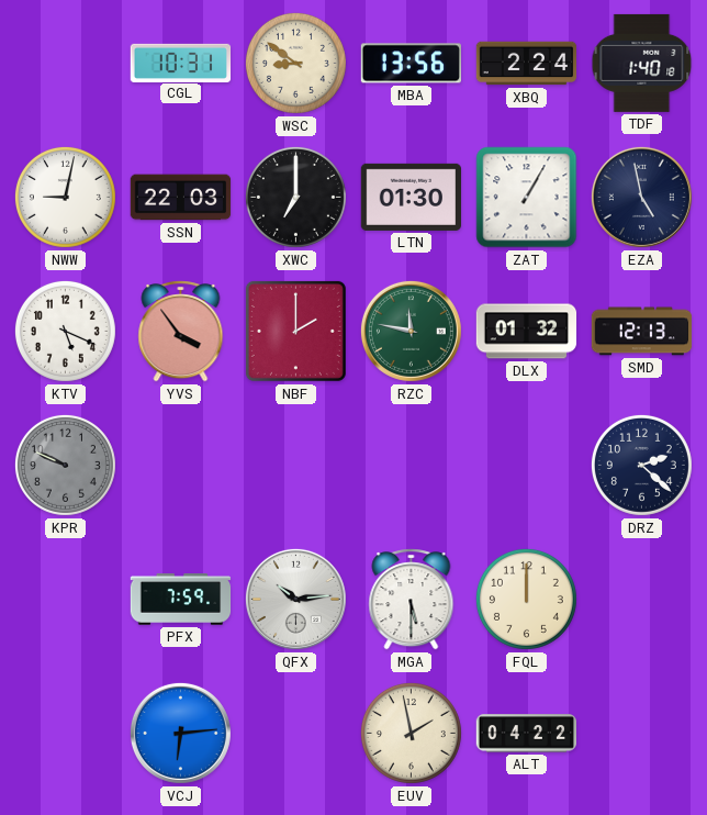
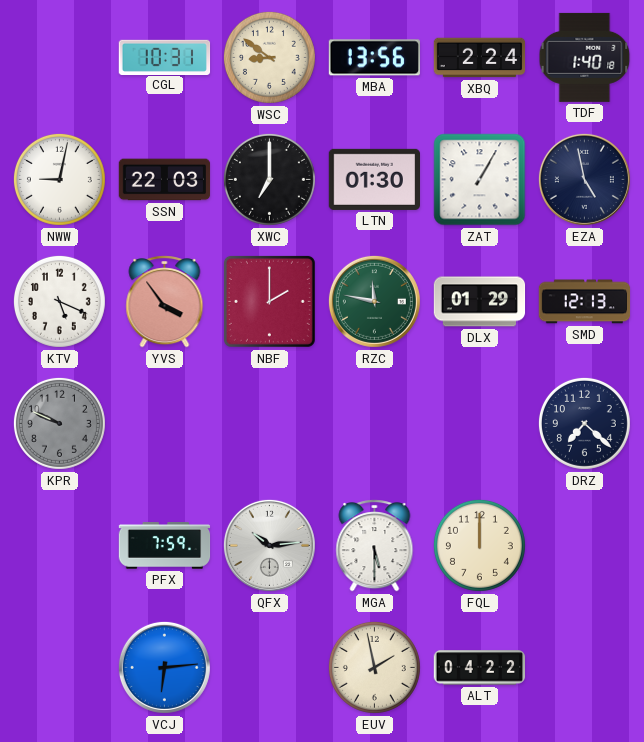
DLX: 01:32 -> 01:29
DRZ: 2:22 -> 7:22
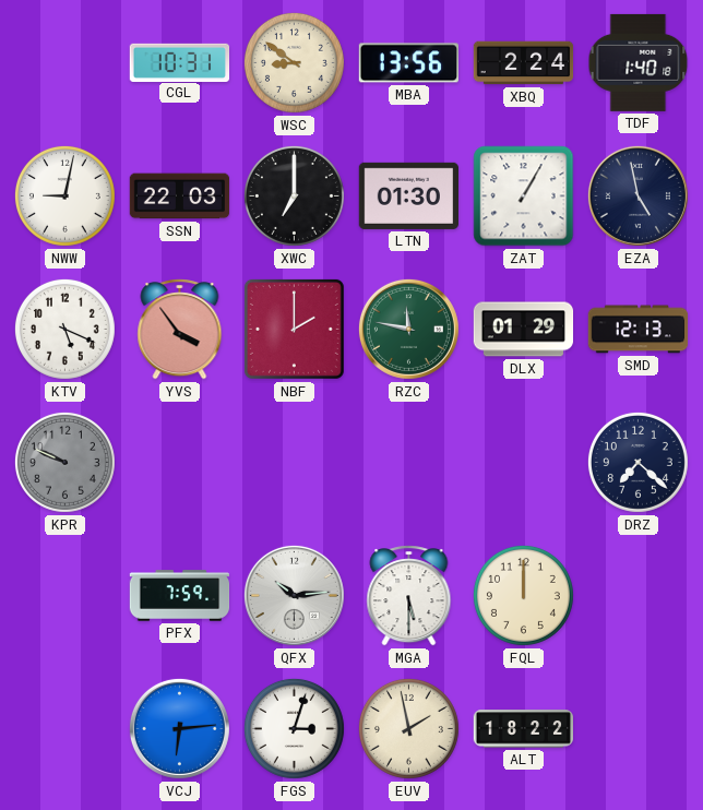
FGS: none -> 3:03
ALT: 04:22 -> 18:22
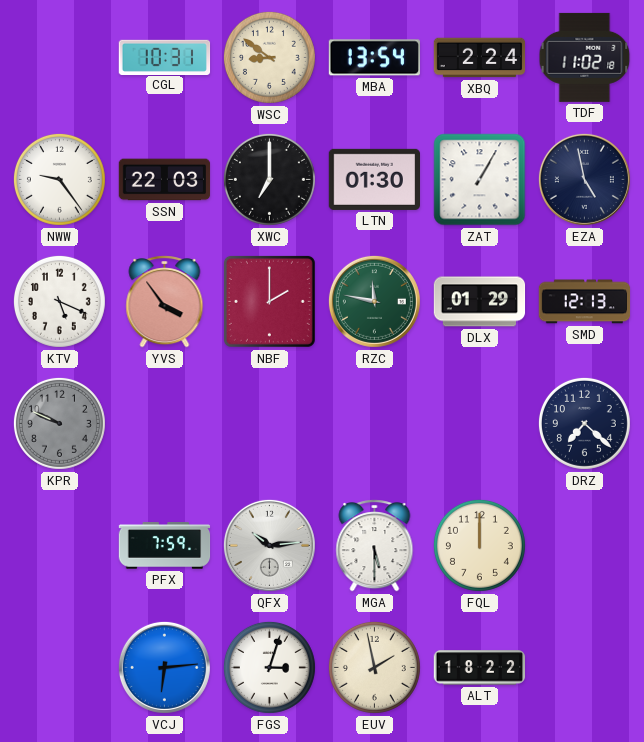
MBA: 13:56 -> 13:54
TDF: 1:40 -> 11:02
NWW: 9:02 -> 9:24
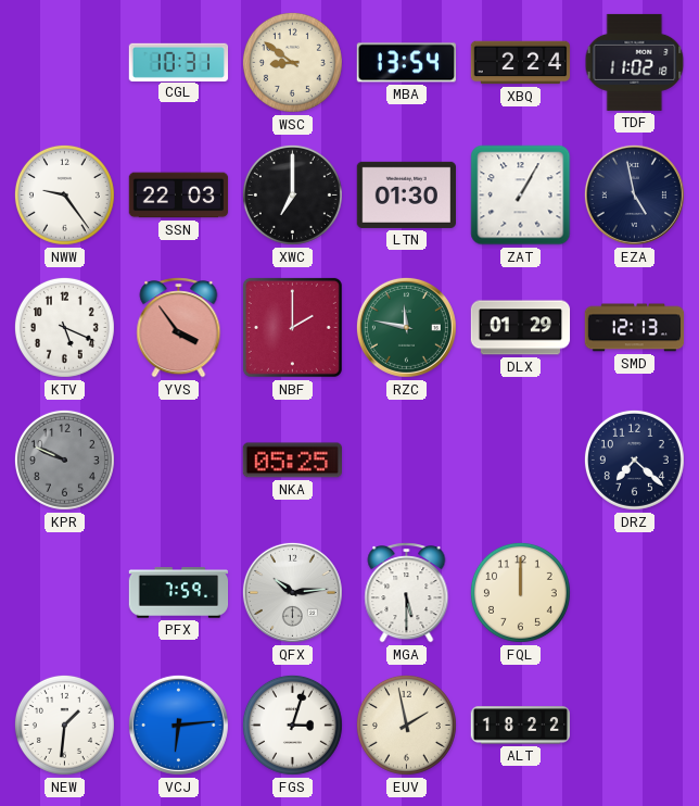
NKA: none -> 05:25
NEW: none -> 1:31
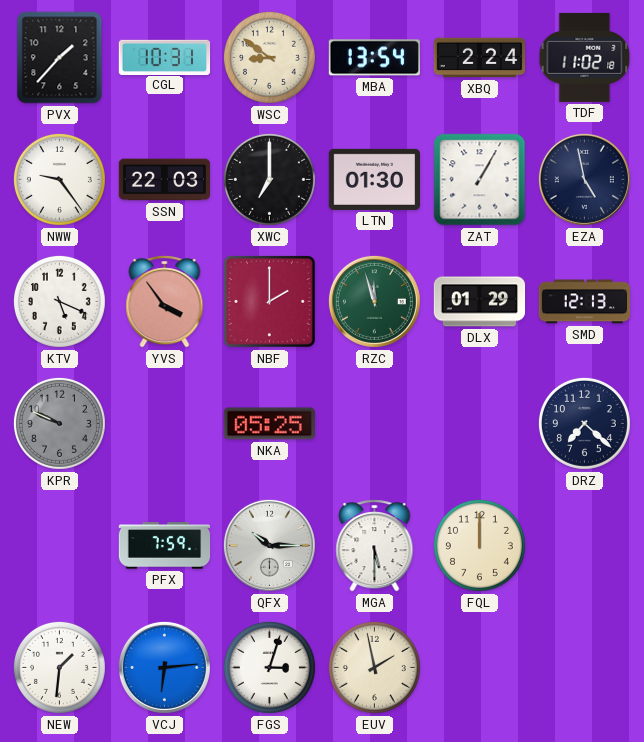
PVX: none -> 1:37
RZC: 11:47 -> 11:57
QFX: 10:14 -> 10:15
ALT: 18:22 -> none
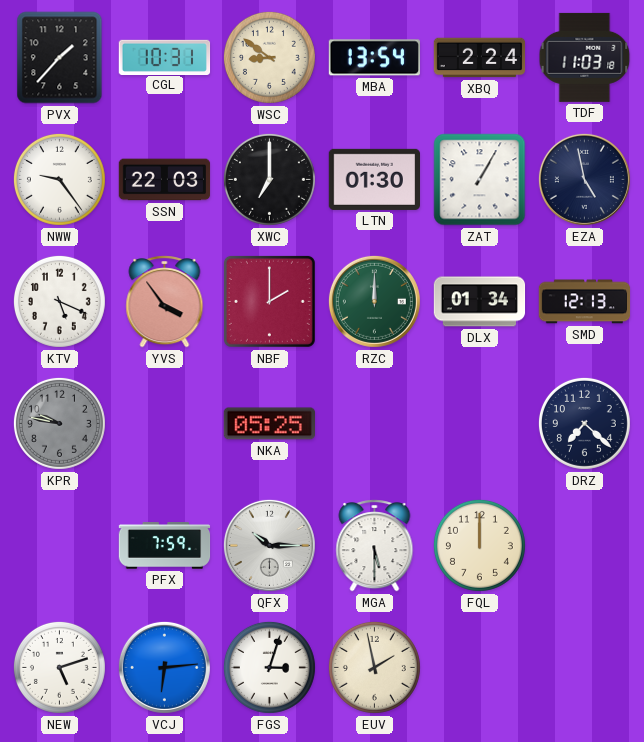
TDF: 11:02 -> 11:03
RZC: 11:57 -> 12:00
DLX: 01:29 -> 01:34
KPR: 9:49 -> 9:47
NEW: 1:31 -> 5:12
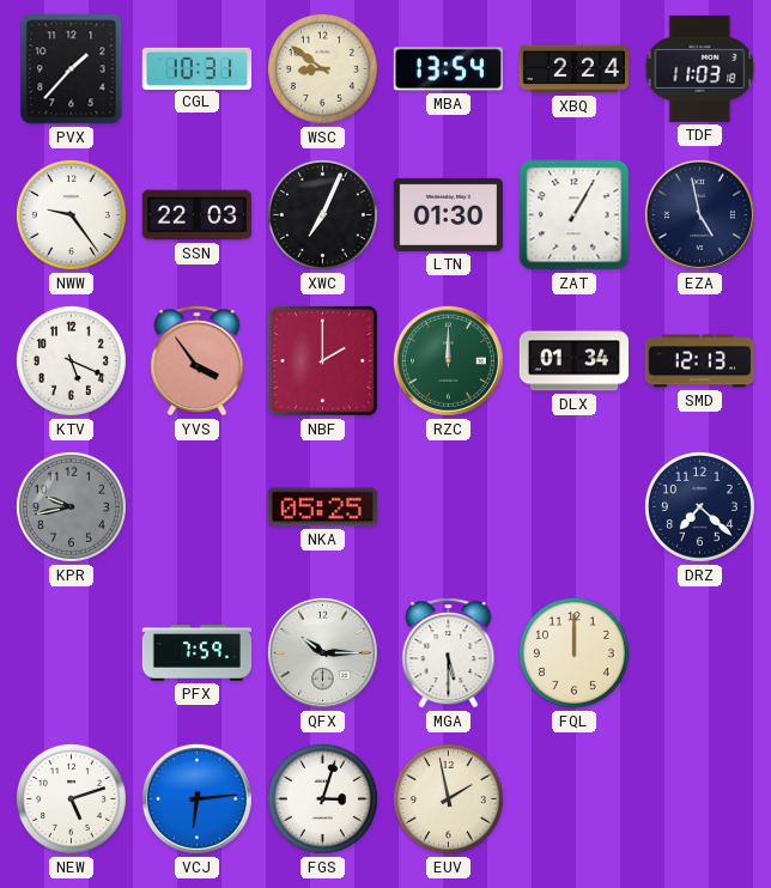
XWC: 7:00 -> 7:04
KPR: 9:47 -> 9:43
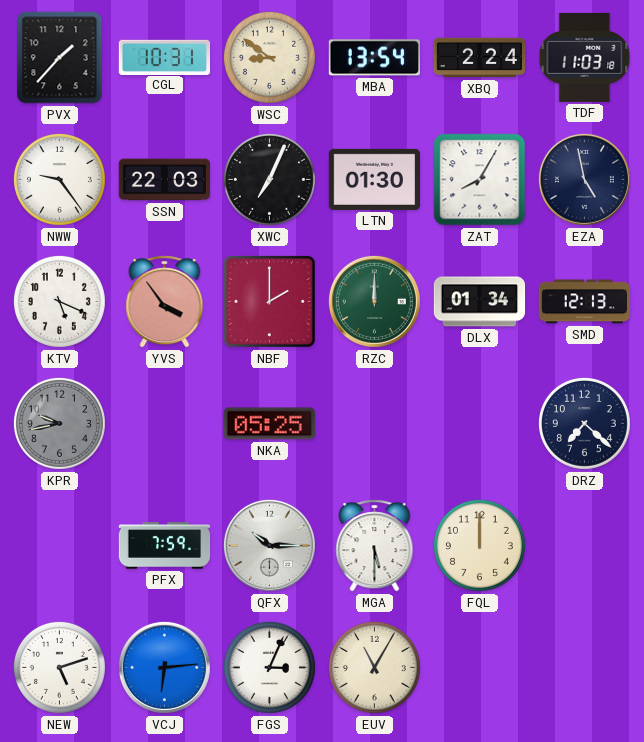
ZAT: 1:05 -> 8:05
FGS: 3:03 -> 3:04
EUV: 1:58 -> 11:05
